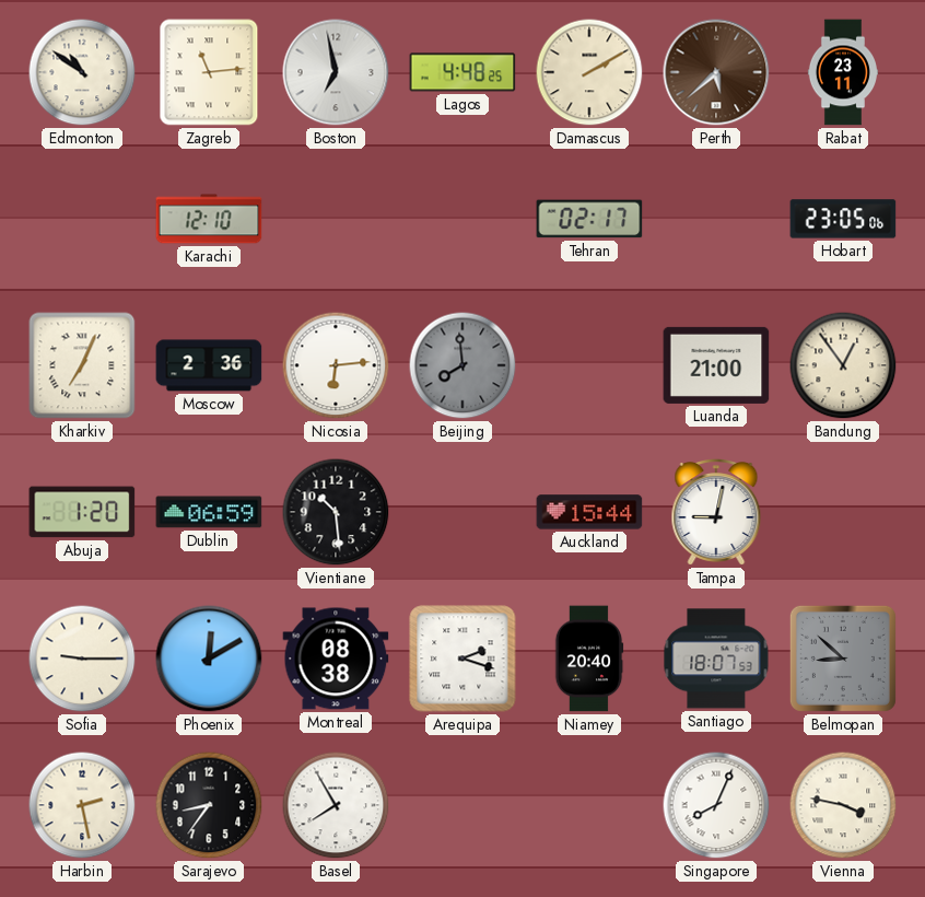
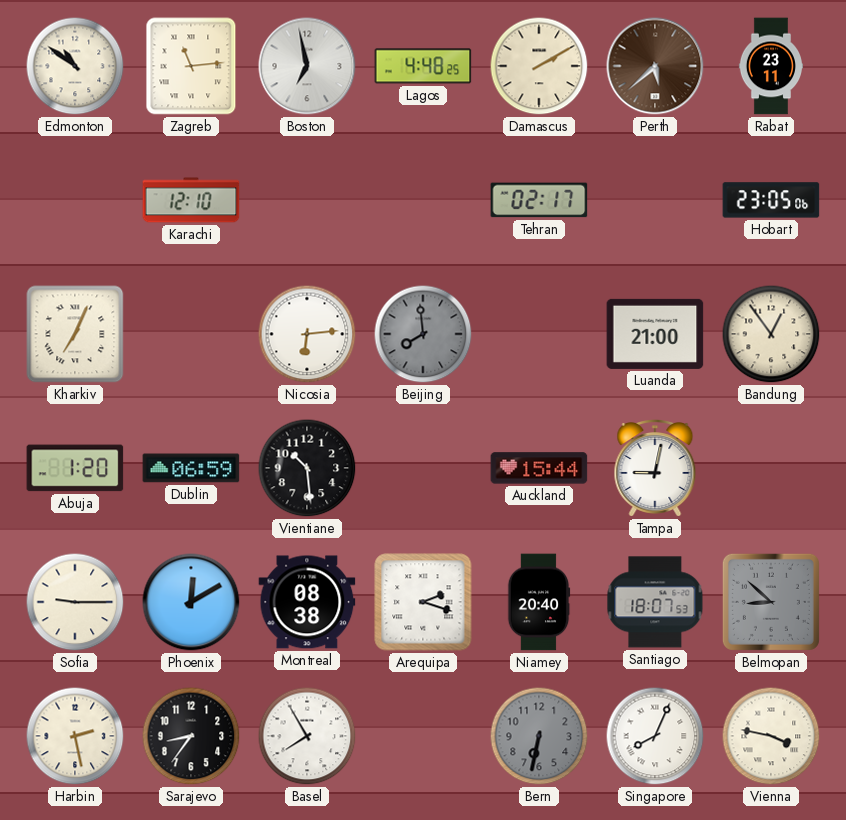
Moscow: 2:36 -> none
Bern: none -> 6:32
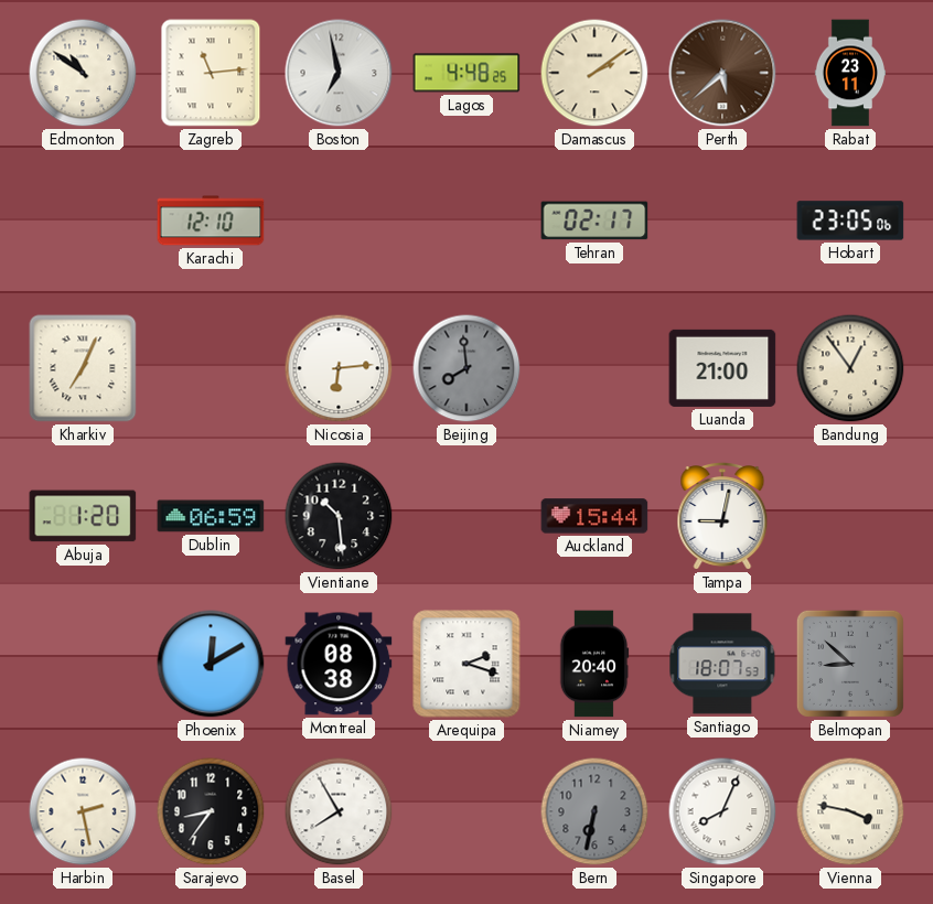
Damascus: 2:10 -> 2:09
Sofia: 9:15 -> none
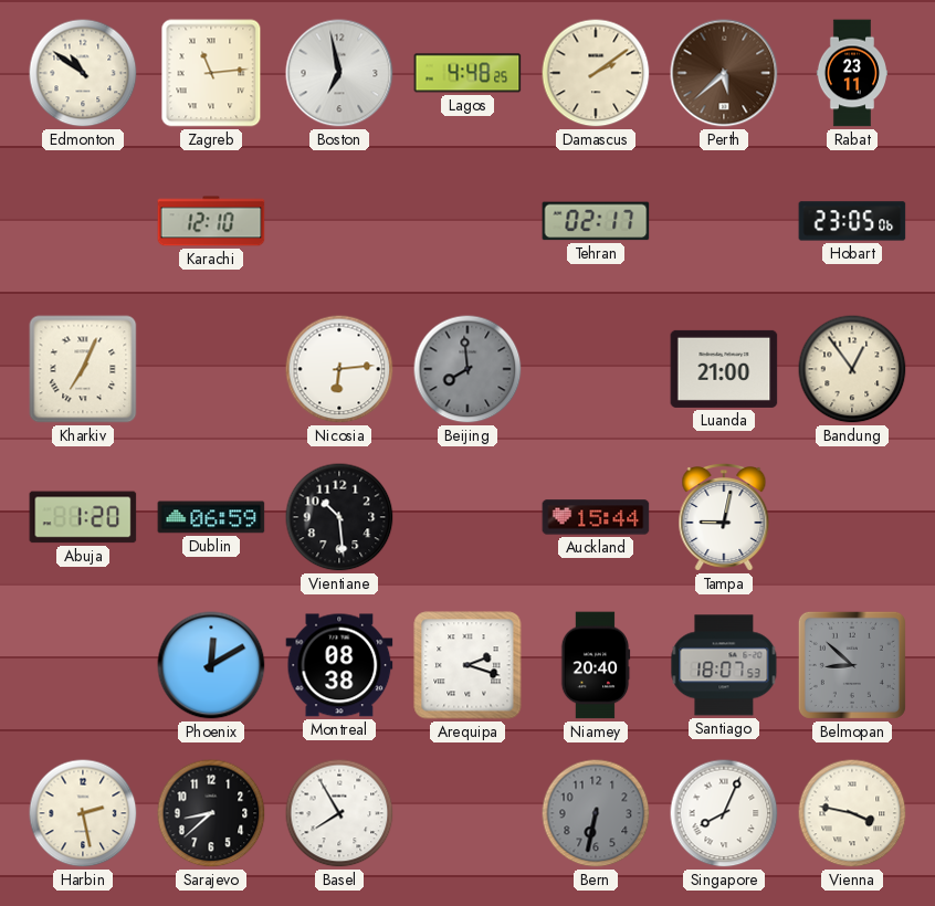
Sarajevo: 8:36 -> 8:38
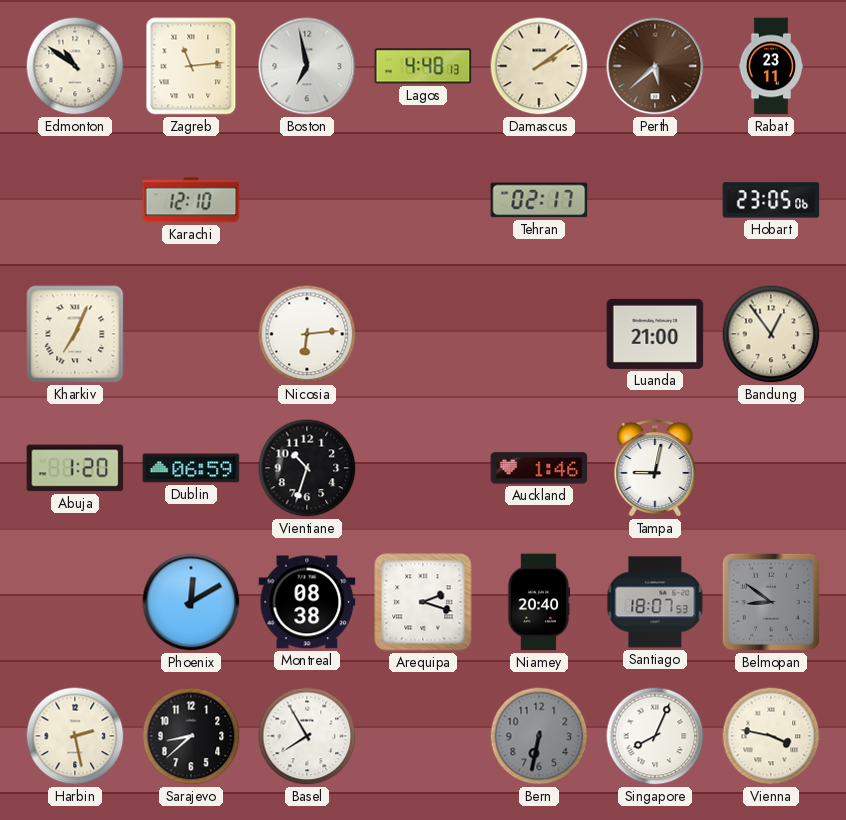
Lagos: 4:48:25 -> 4:48:13
Beijing: 7:59 -> none
Vientiane: 10:29 -> 10:33
Auckland: 15:44 -> 1:46
Belmopan: 8:52 -> 8:51
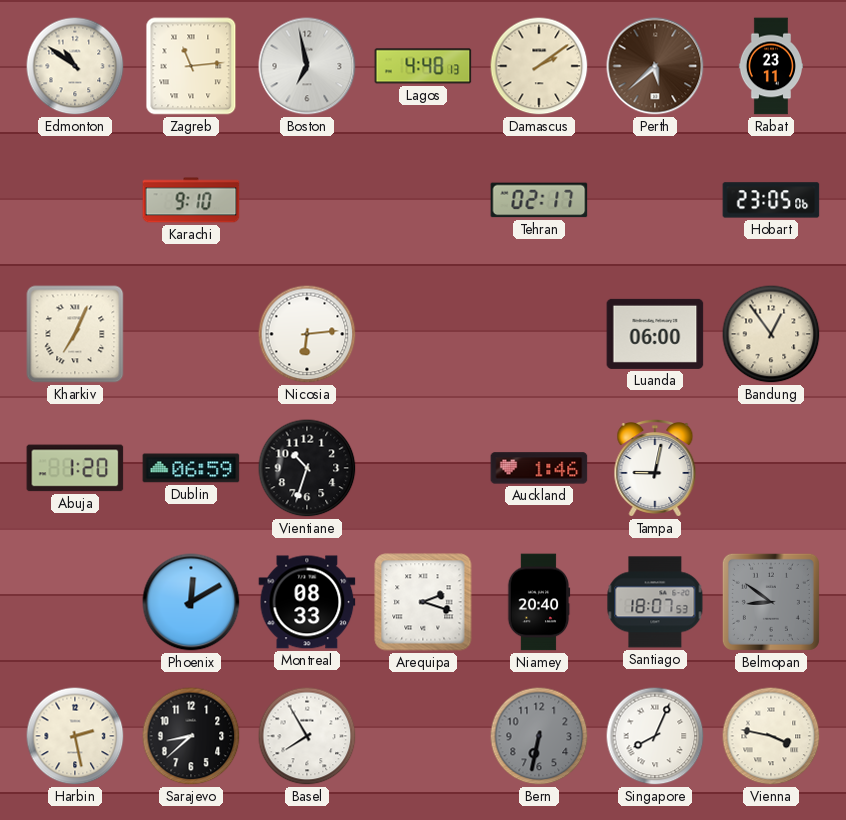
Karachi: 12:10 -> 9:10
Luanda: 21:00 -> 06:00
Montreal: 08:38 -> 08:33
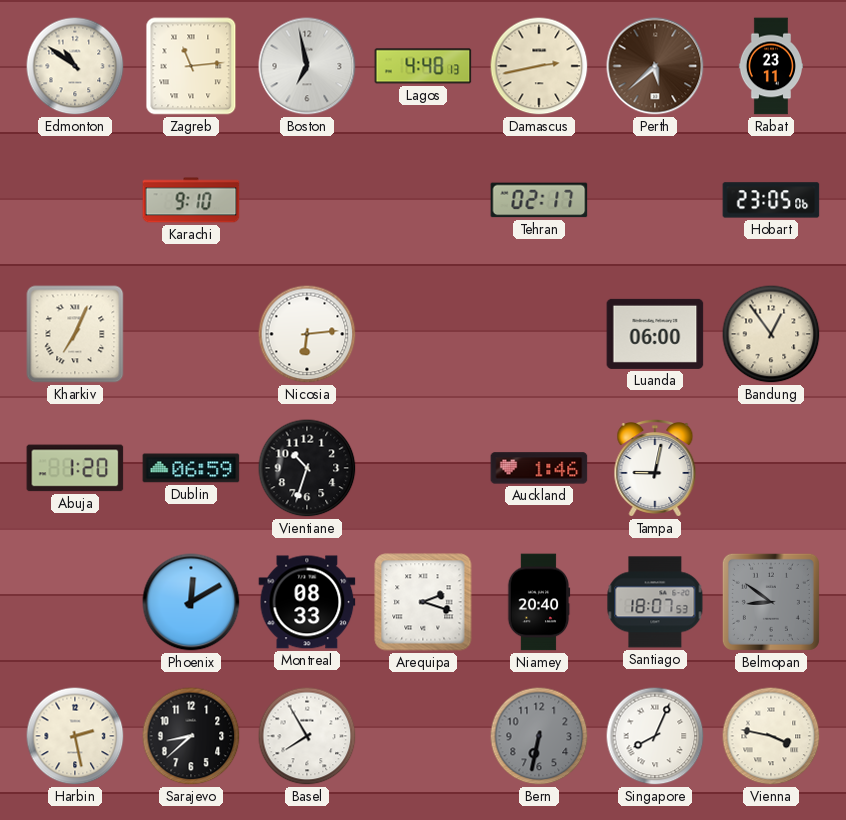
Damascus: 2:09 -> 2:43
